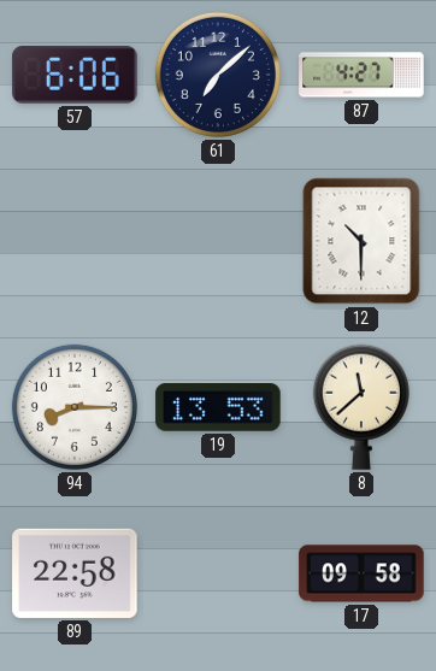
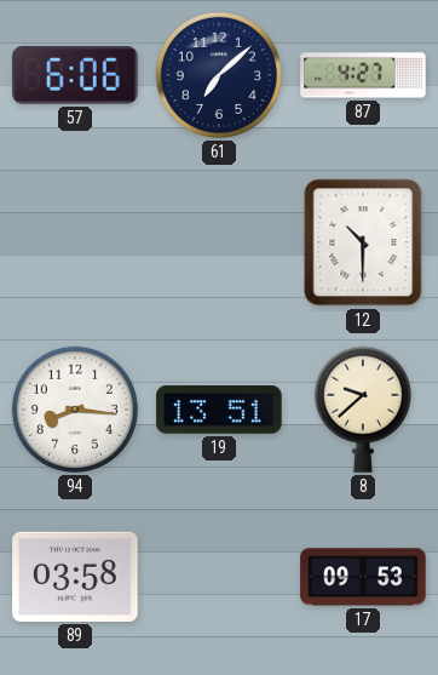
94: 8:15 -> 8:16
19: 13:53 -> 13:51
8: 11:38 -> 9:38
89: 22:58 -> 03:58
17: 09:58 -> 09:53
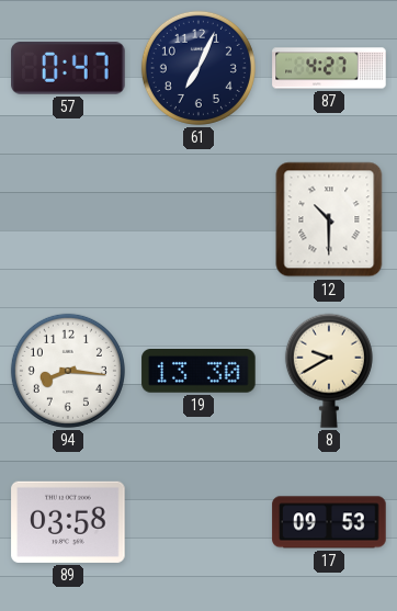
57: 6:06 -> 0:47
61: 7:08 -> 7:04
19: 13:51 -> 13:30
8: 9:38 -> 9:40
